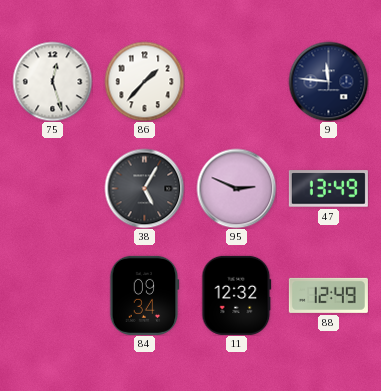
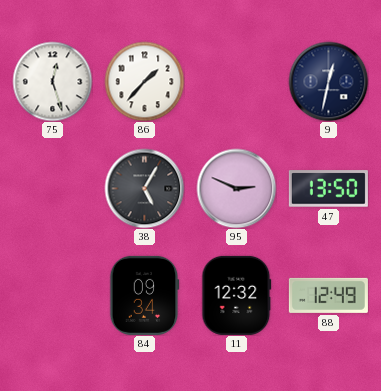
9: 11:46 -> 12:32
47: 13:49 -> 13:50
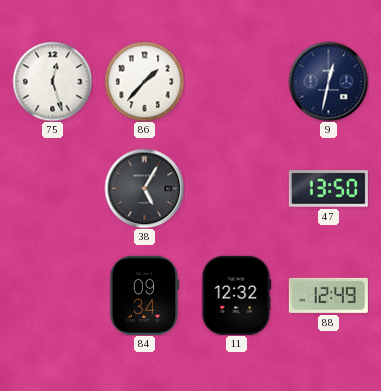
95: 2:49 -> none
